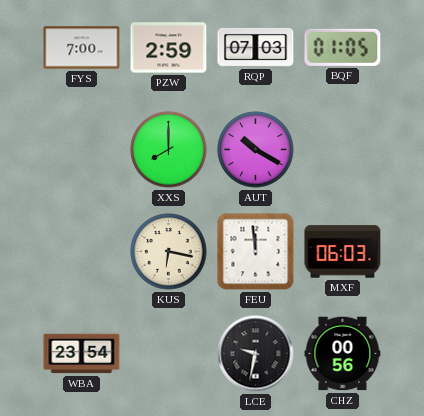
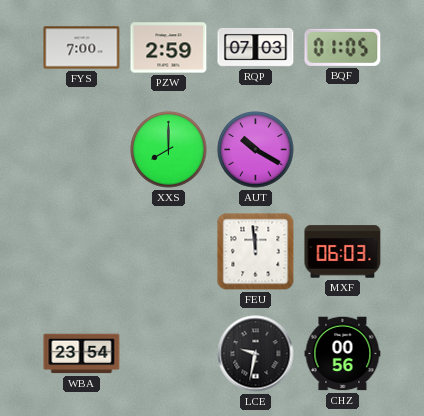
KUS: 6:17 -> none
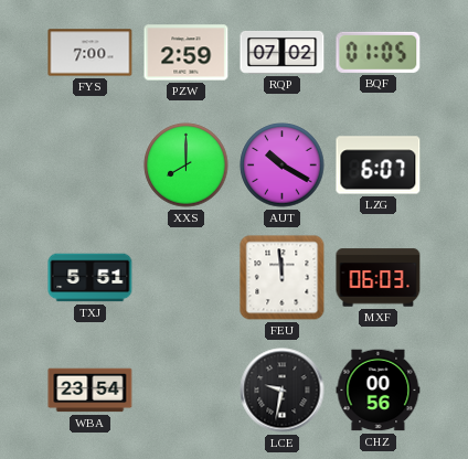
RQP: 07:03 -> 07:02
LZG: none -> 6:07
TXJ: none -> 5:51
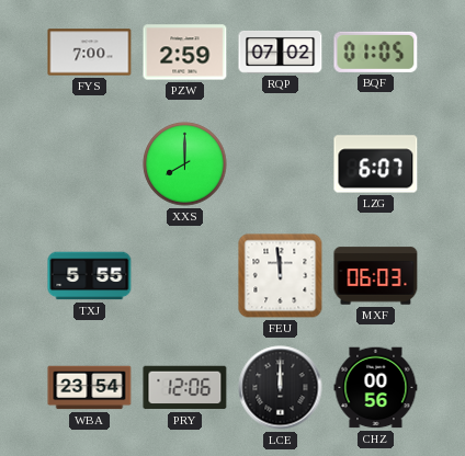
AUT: 10:20 -> none
TXJ: 5:51 -> 5:55
PRY: none -> 12:06
LCE: 9:32 -> 12:00
